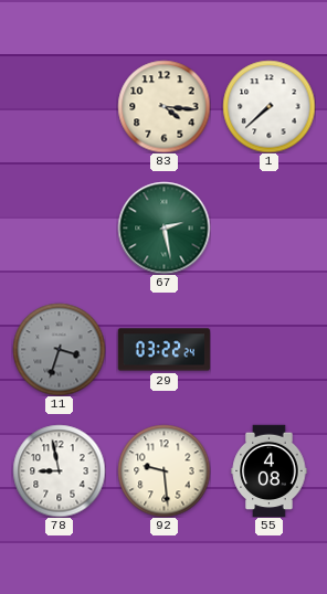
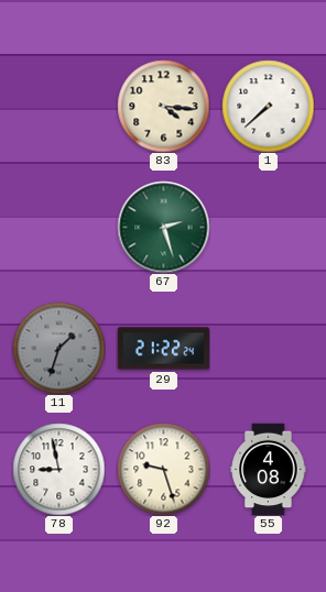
67: 2:28 -> 2:27
11: 3:33 -> 1:33
29: 03:22 -> 21:22
92: 9:29 -> 9:27
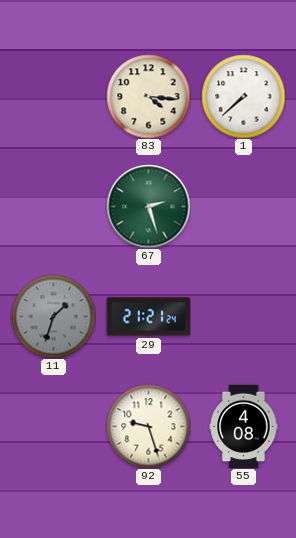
29: 21:22 -> 21:21
78: 8:58 -> none
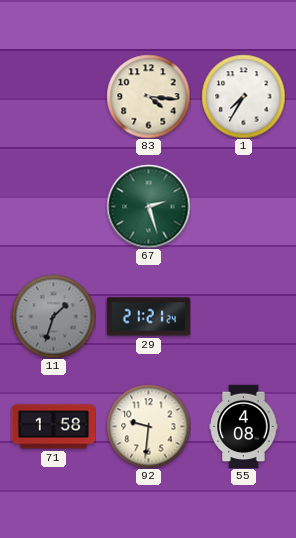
1: 7:38 -> 7:35
71: none -> 1:58
92: 9:27 -> 9:31
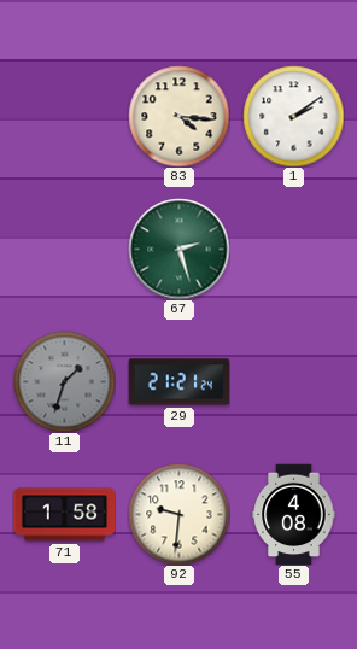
1: 7:35 -> 2:09
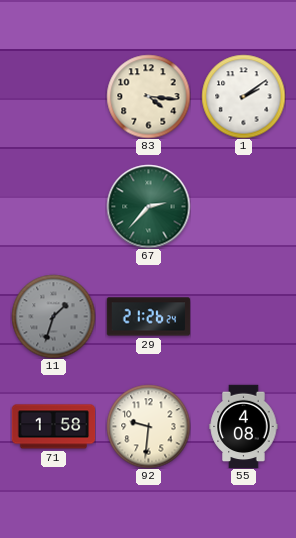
67: 2:27 -> 2:37
29: 21:21 -> 21:26
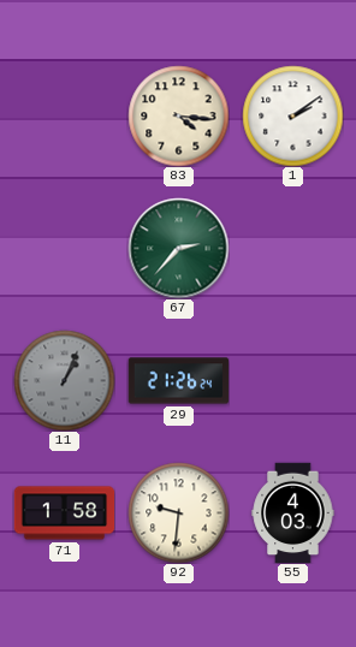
11: 1:33 -> 1:04
55: 4:08 -> 4:03
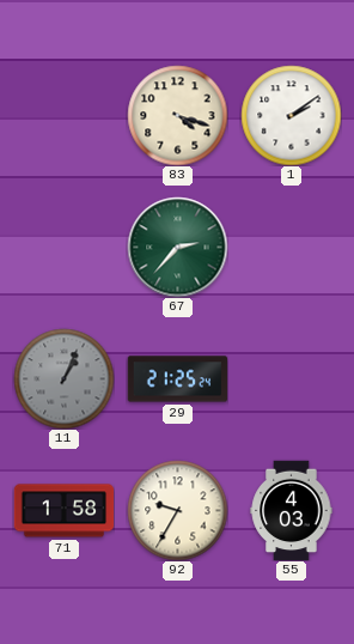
83: 4:16 -> 4:18
29: 21:26 -> 21:25
92: 9:31 -> 9:35
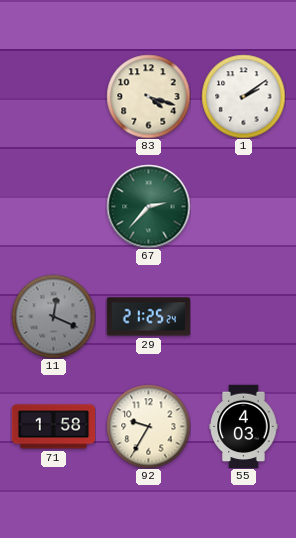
11: 1:04 -> 12:19
